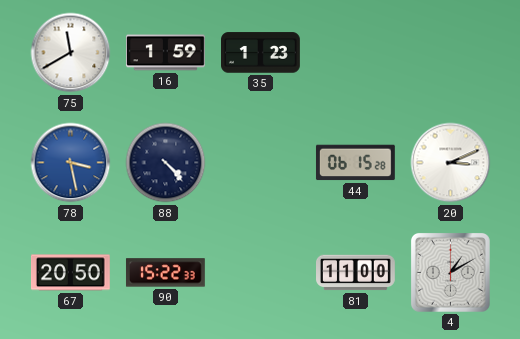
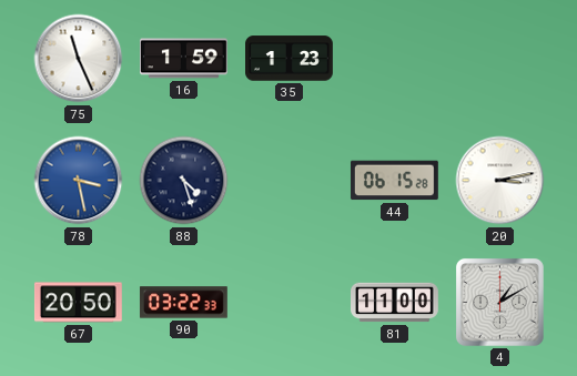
75: 11:40 -> 11:26
88: 4:23 -> 4:27
20: 3:11 -> 3:13
90: 15:22 -> 03:22
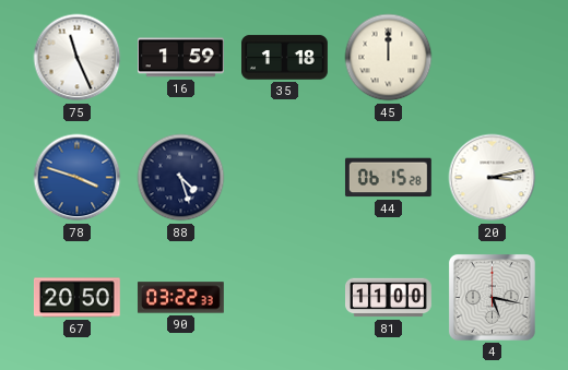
35: 1:23 -> 1:18
45: none -> 12:00
78: 3:28 -> 3:48
4: 1:10 -> 5:17
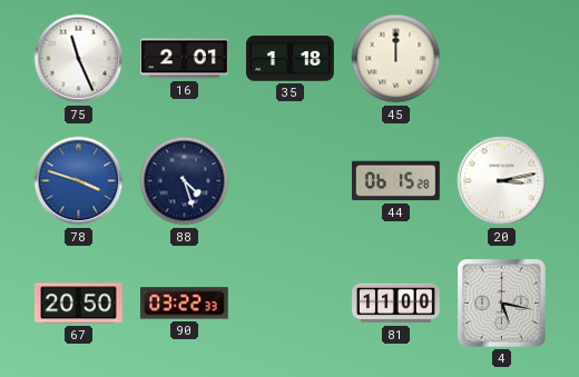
16: 1:59 -> 2:01
